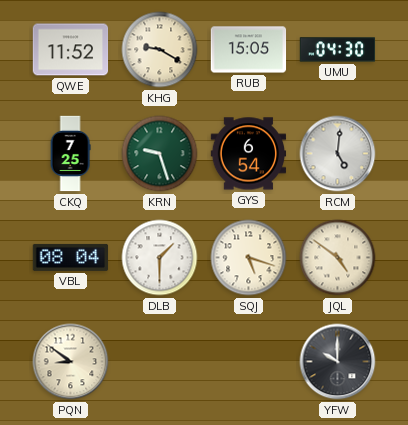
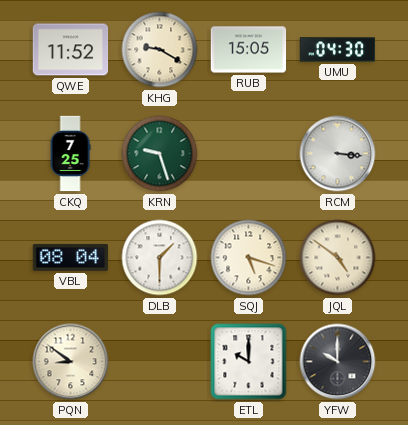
GYS: 6:54 -> none
RCM: 5:01 -> 3:16
ETL: none -> 10:00
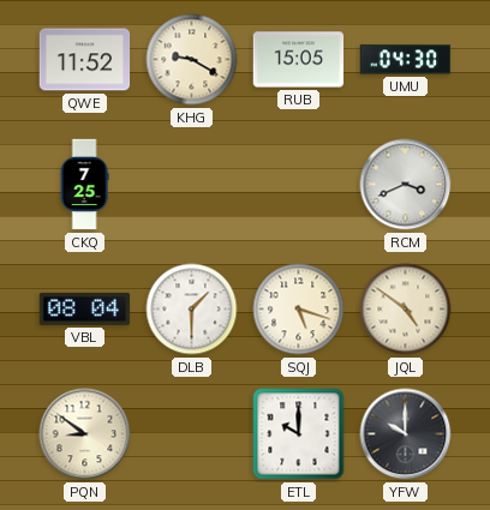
KRN: 9:27 -> none
RCM: 3:16 -> 3:41
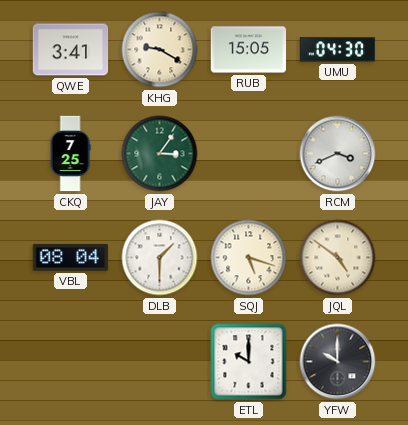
QWE: 11:52 -> 3:41
JAY: none -> 3:06
PQN: 8:51 -> none
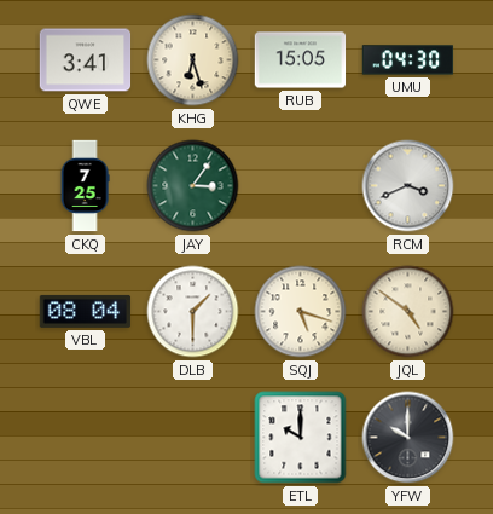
KHG: 9:20 -> 6:27
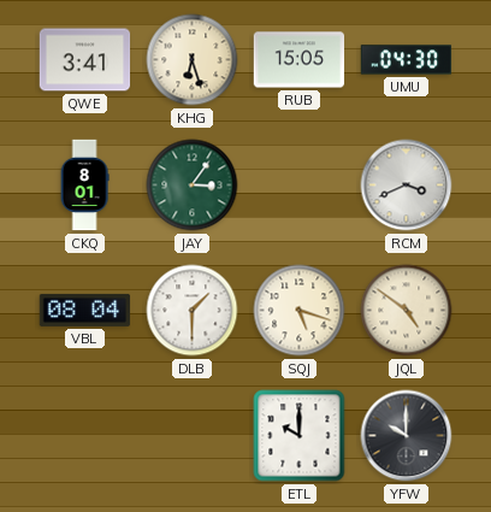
CKQ: 7:25 -> 8:01
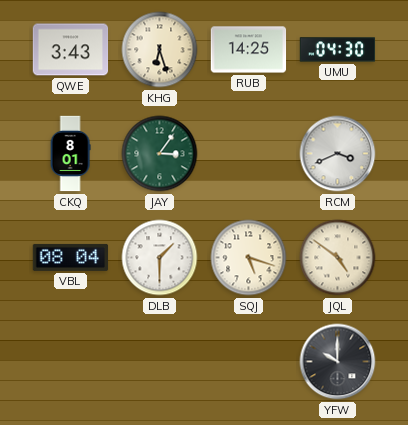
QWE: 3:41 -> 3:43
RUB: 15:05 -> 14:25
ETL: 10:00 -> none
